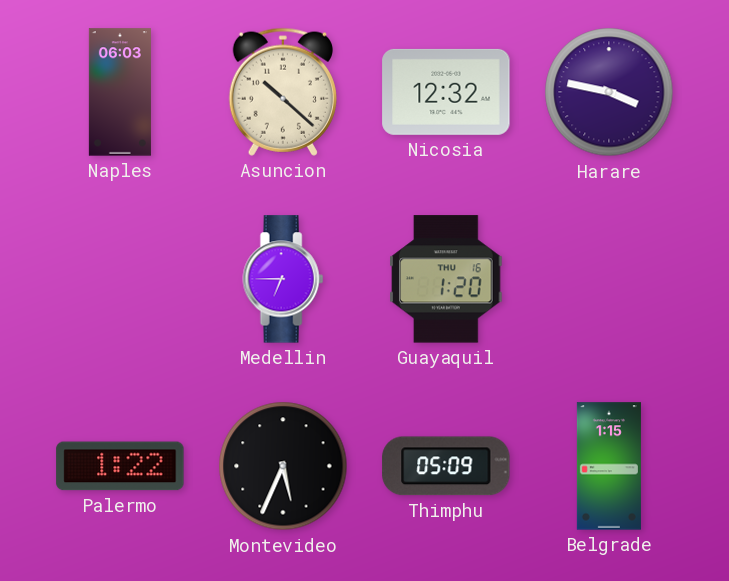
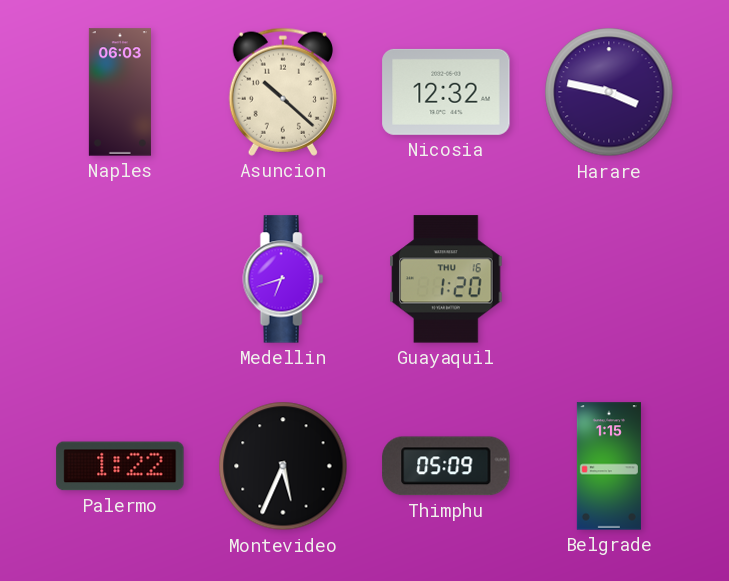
Medellin: 6:45 -> 6:42
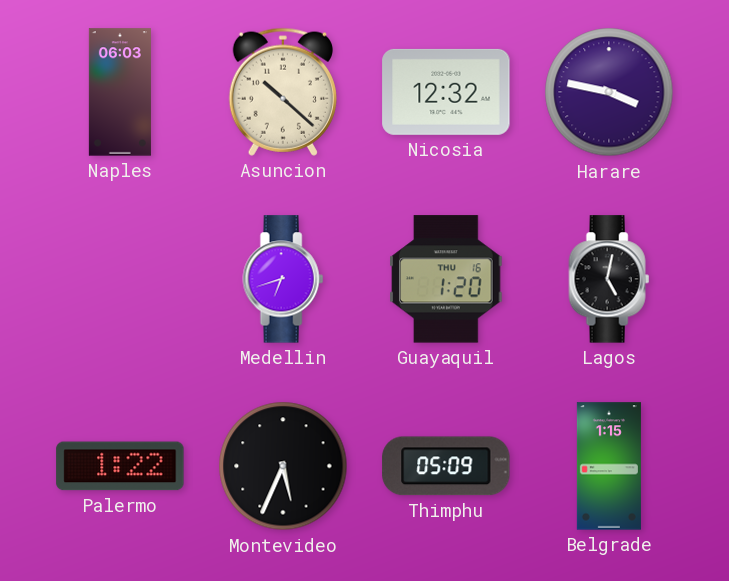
Lagos: none -> 5:02
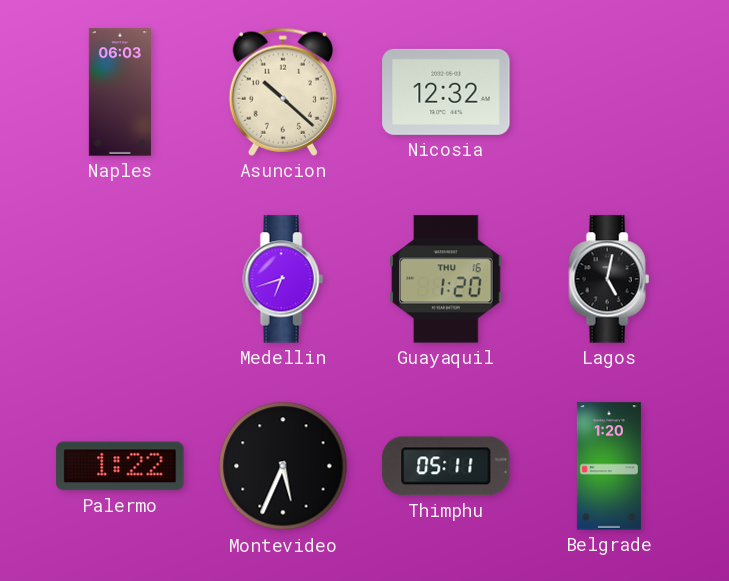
Harare: 3:47 -> none
Thimphu: 05:09 -> 05:11
Belgrade: 1:15 -> 1:20
